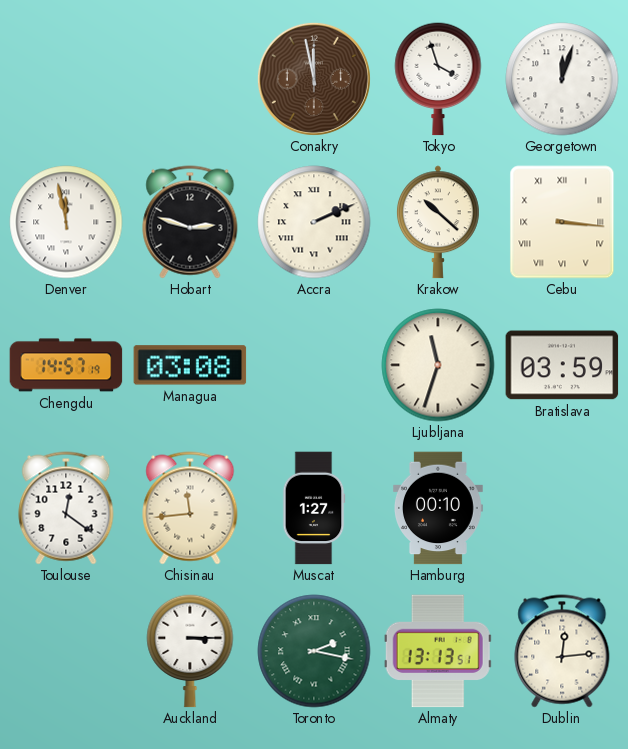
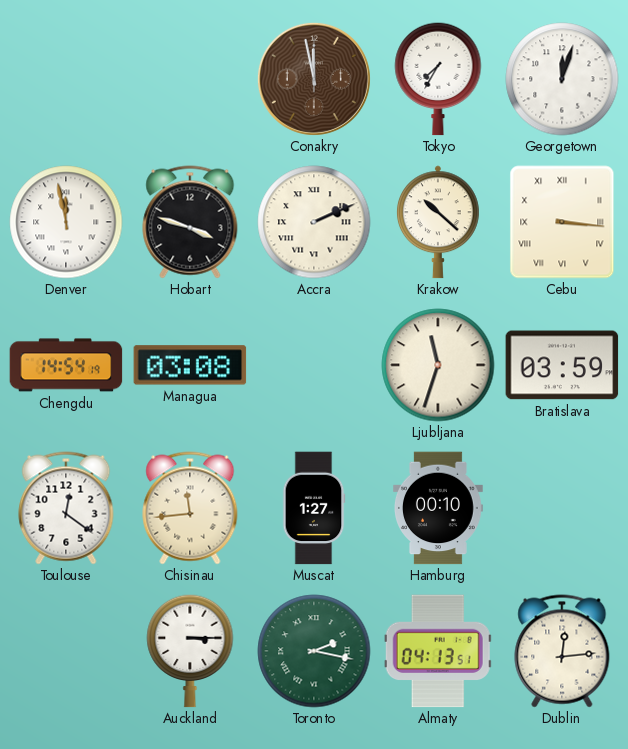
Tokyo: 3:57 -> 7:35
Hobart: 2:48 -> 3:48
Chengdu: 14:57 -> 14:54
Almaty: 13:13 -> 04:13
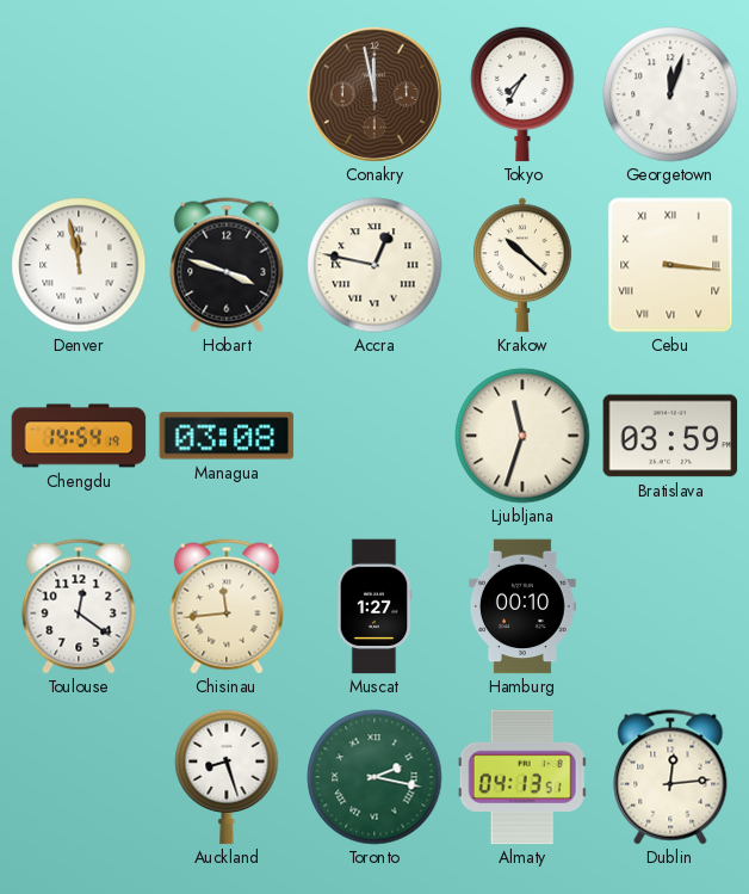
Accra: 2:11 -> 12:47
Auckland: 3:15 -> 8:27
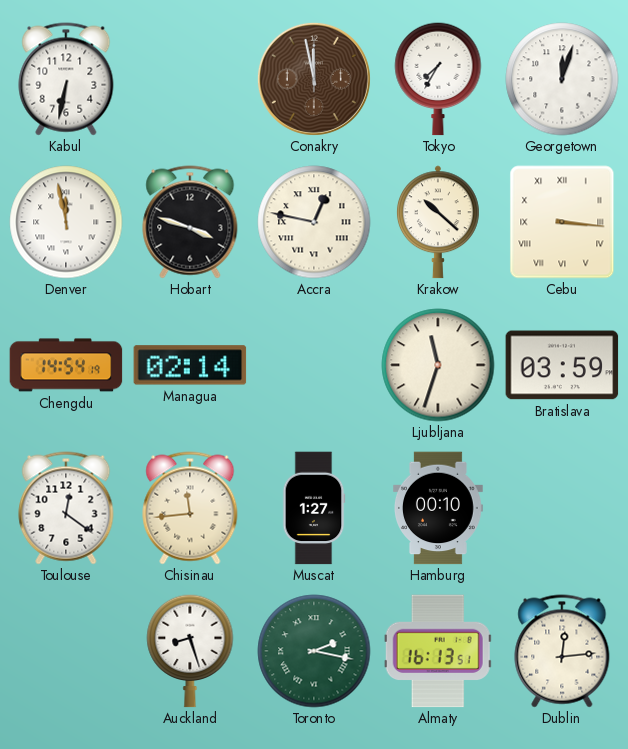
Kabul: none -> 6:32
Managua: 03:08 -> 02:14
Almaty: 04:13 -> 16:13
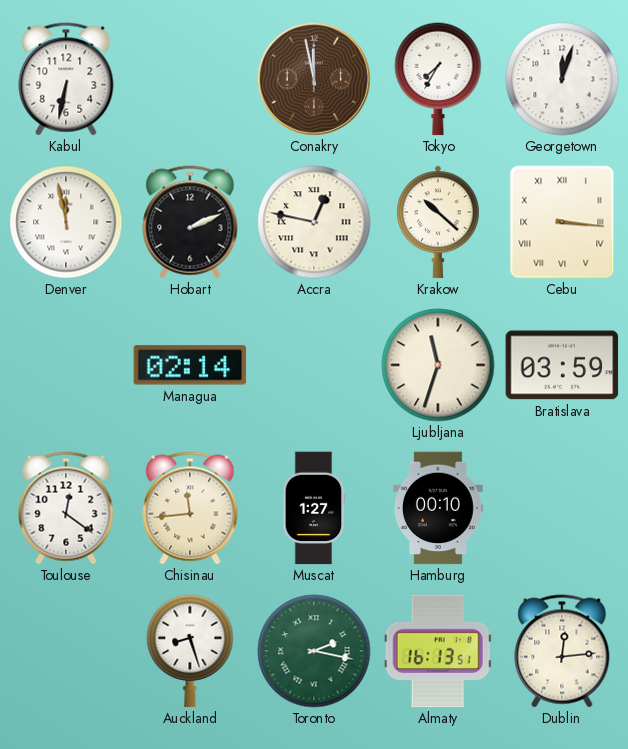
Hobart: 3:48 -> 2:11
Chengdu: 14:54 -> none
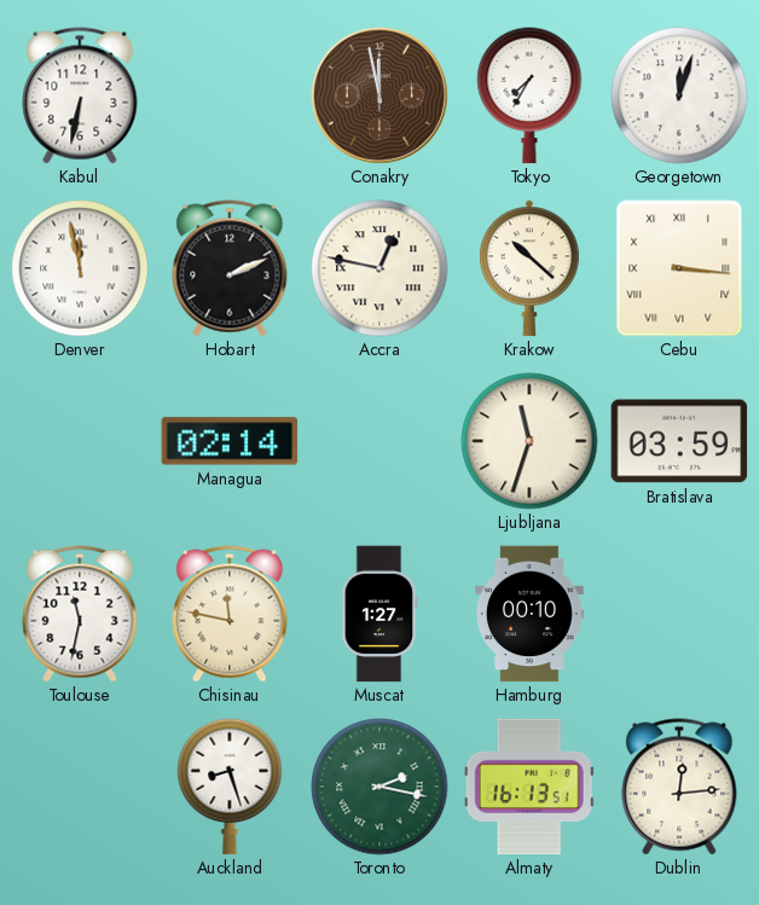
Toulouse: 12:21 -> 11:32
Chisinau: 11:44 -> 11:47
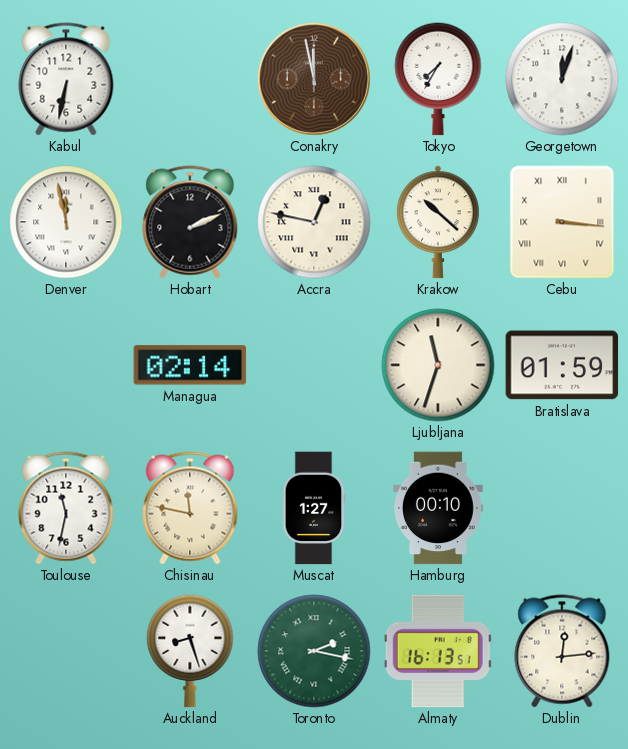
Bratislava: 03:59 -> 01:59
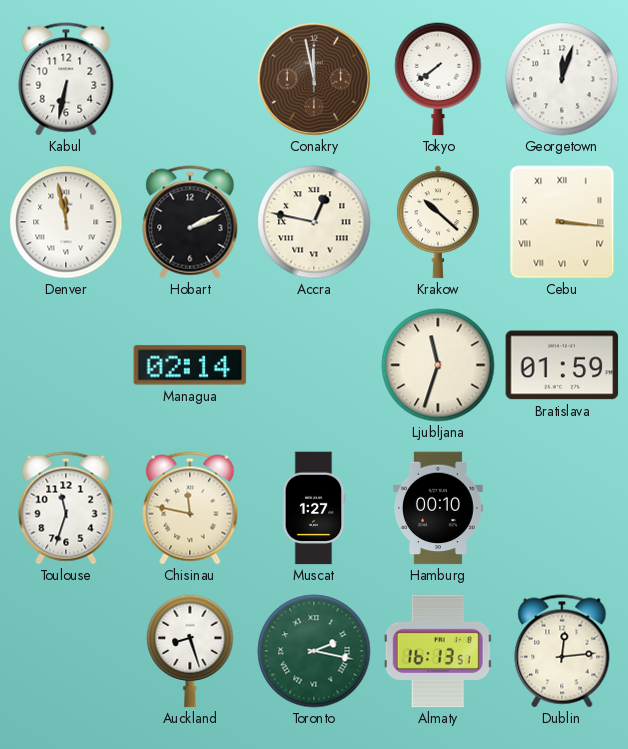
Tokyo: 7:35 -> 7:39
Toulouse: 11:32 -> 11:33
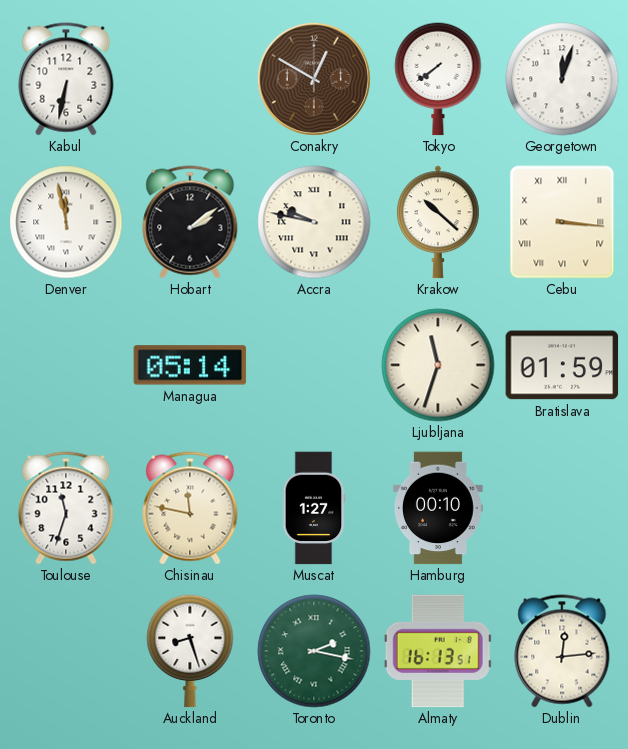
Conakry: 11:58 -> 12:50
Hobart: 2:11 -> 2:09
Accra: 12:47 -> 9:47
Managua: 02:14 -> 05:14
